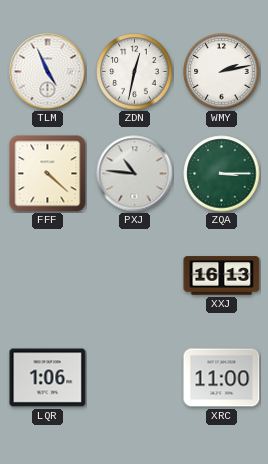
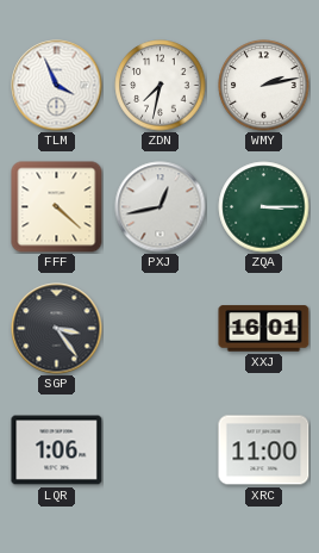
TLM: 4:56 -> 3:56
ZDN: 12:32 -> 7:32
PXJ: 10:46 -> 12:43
SGP: none -> 3:24
XXJ: 16:13 -> 16:01
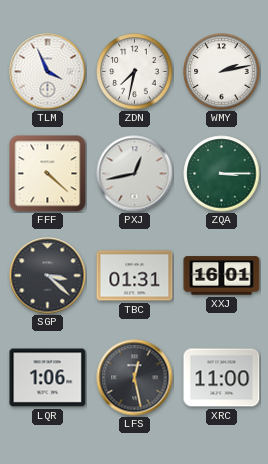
SGP: 3:24 -> 3:22
TBC: none -> 01:31
LFS: none -> 12:28
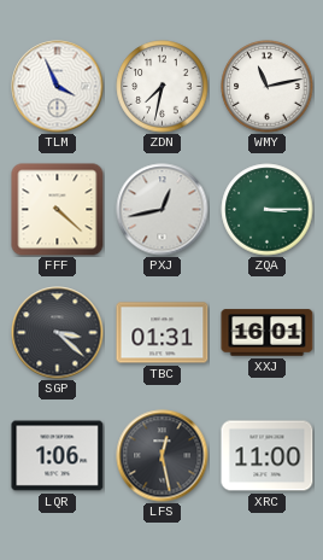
WMY: 2:13 -> 11:13
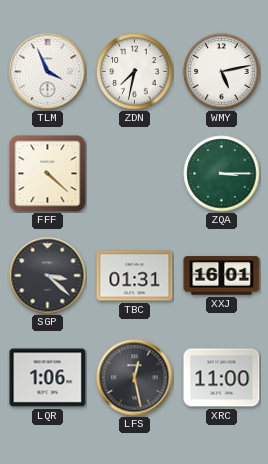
WMY: 11:13 -> 5:13
PXJ: 12:43 -> none
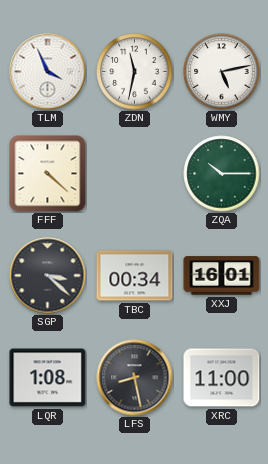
ZDN: 7:32 -> 11:32
ZQA: 3:15 -> 10:15
TBC: 01:31 -> 00:34
LQR: 1:06 -> 1:08
LFS: 12:28 -> 8:28
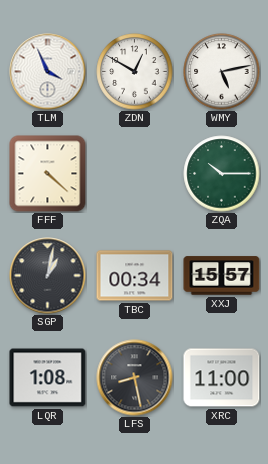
ZDN: 11:32 -> 12:50
SGP: 3:22 -> 1:02
XXJ: 16:01 -> 15:57
